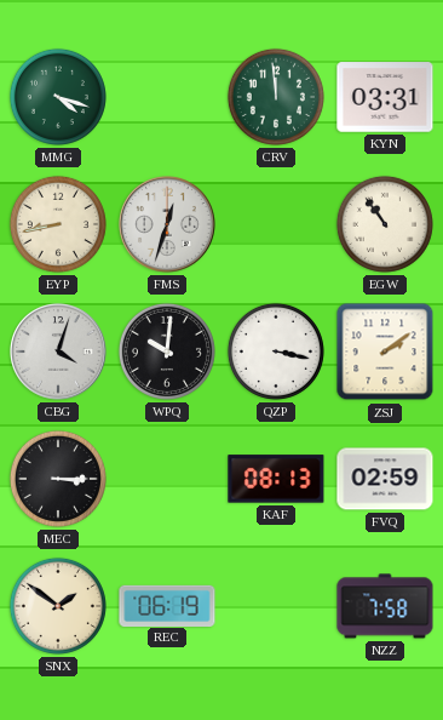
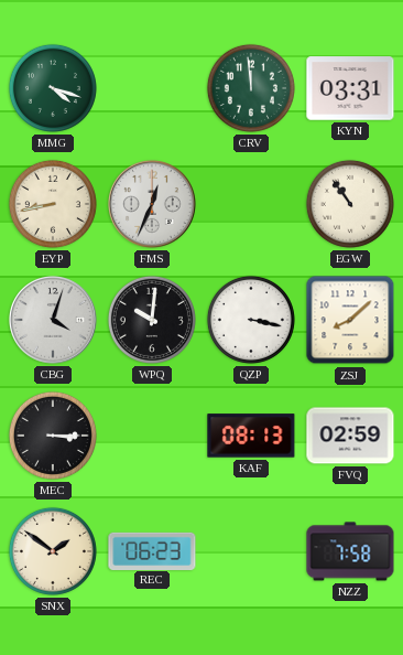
FMS: 12:33 -> 12:34
ZSJ: 2:09 -> 8:08
REC: 06:19 -> 06:23
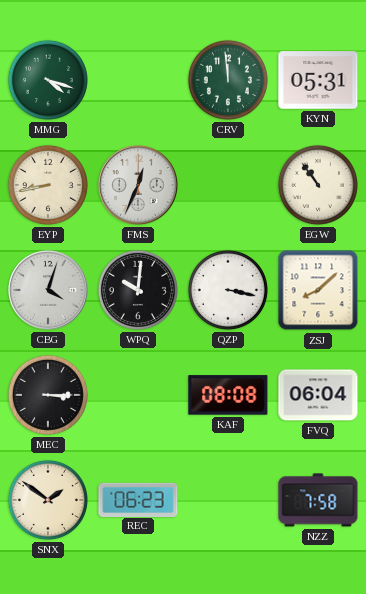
KYN: 03:31 -> 05:31
KAF: 08:13 -> 08:08
FVQ: 02:59 -> 06:04
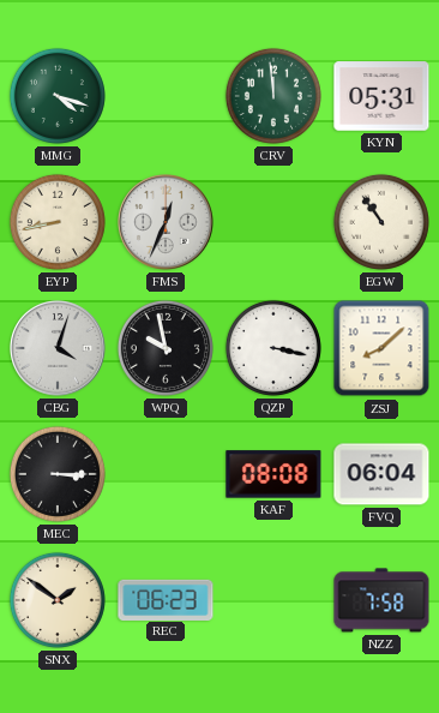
WPQ: 10:01 -> 9:58
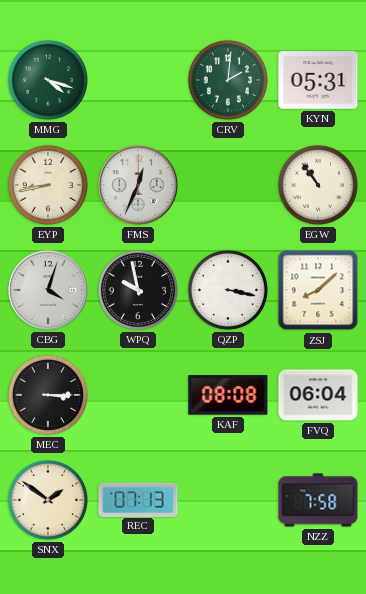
CRV: 11:59 -> 2:01
REC: 06:23 -> 07:13
